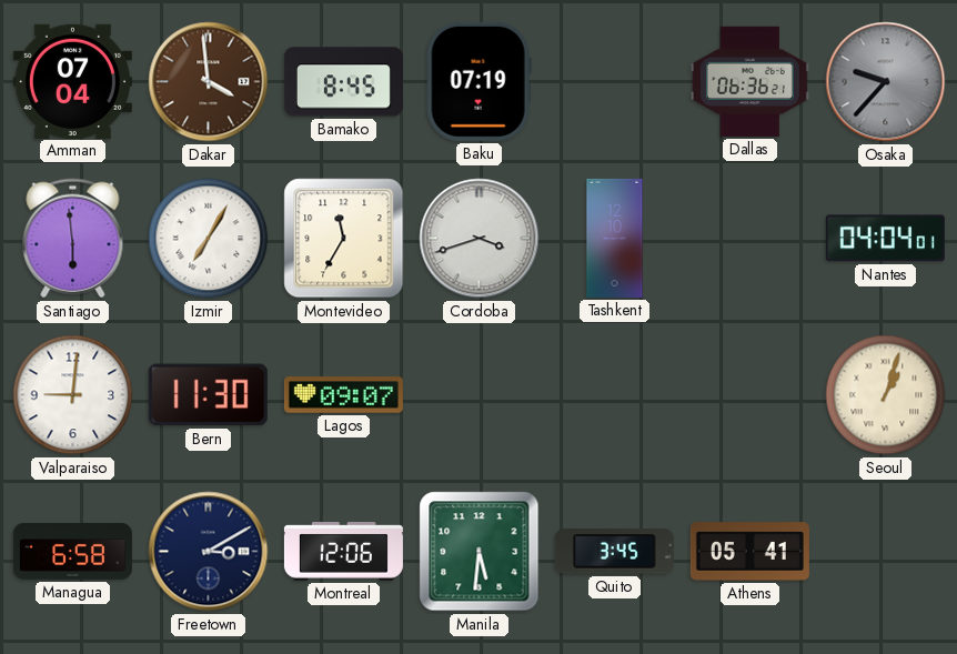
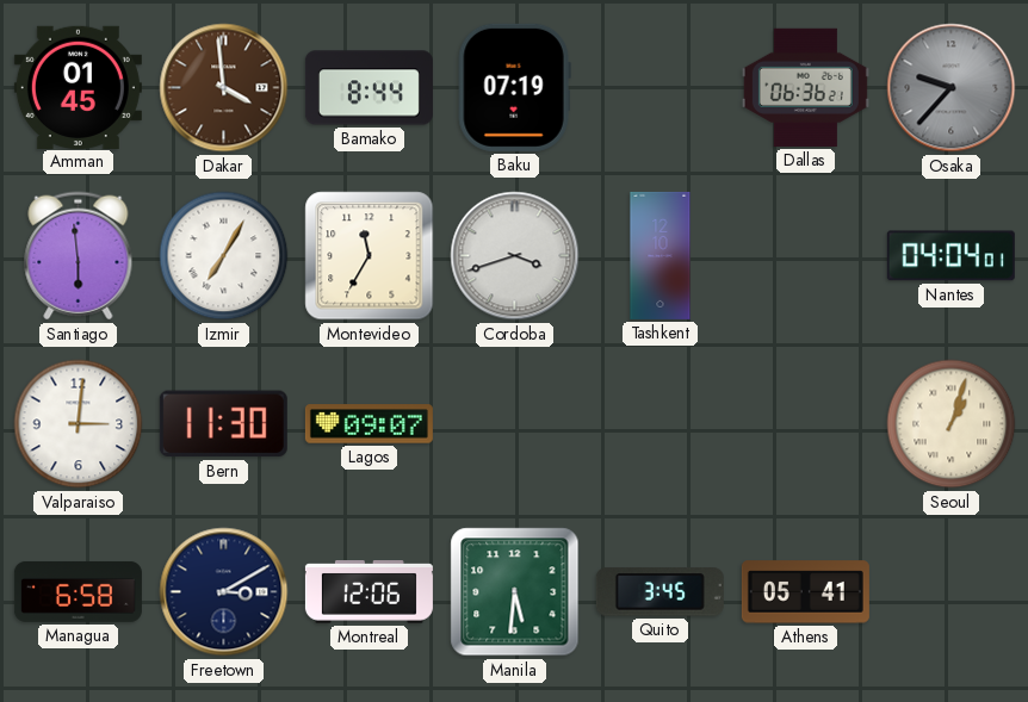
Amman: 07:04 -> 01:45
Bamako: 8:45 -> 8:44
Valparaiso: 9:01 -> 3:01
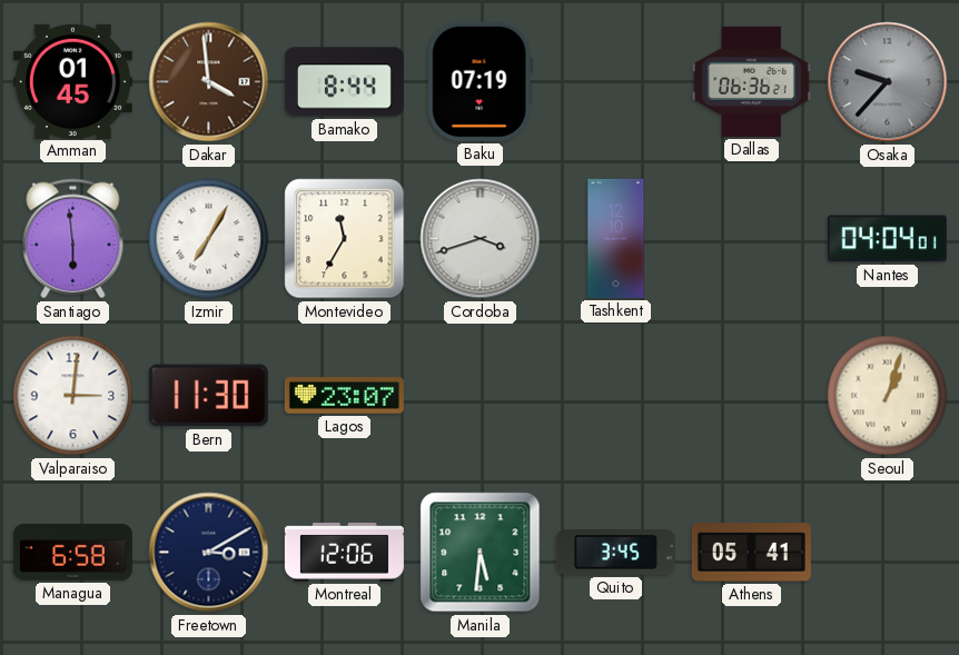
Lagos: 09:07 -> 23:07
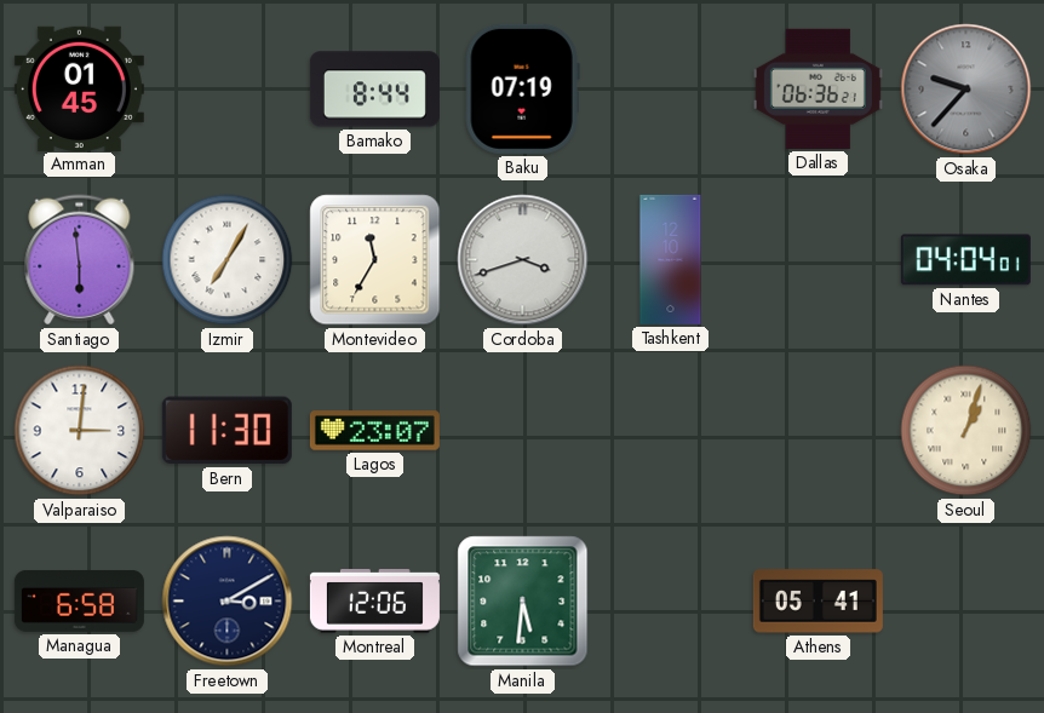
Dakar: 3:59 -> none
Quito: 3:45 -> none
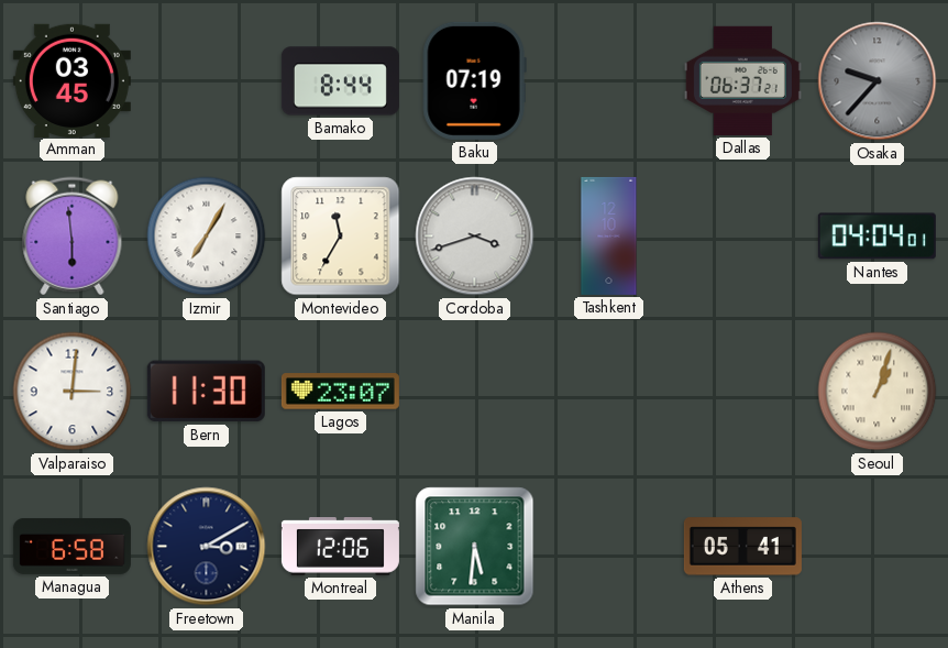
Amman: 01:45 -> 03:45
Dallas: 06:36 -> 06:37
